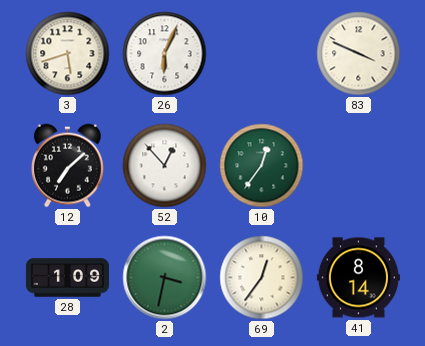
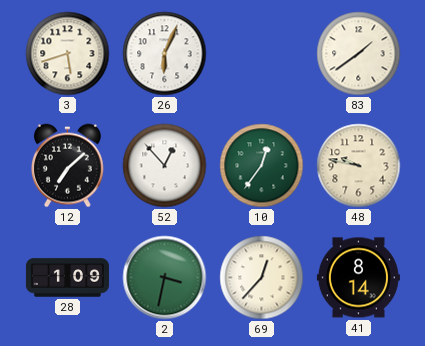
83: 3:49 -> 1:39
48: none -> 9:47
69: 12:36 -> 12:37
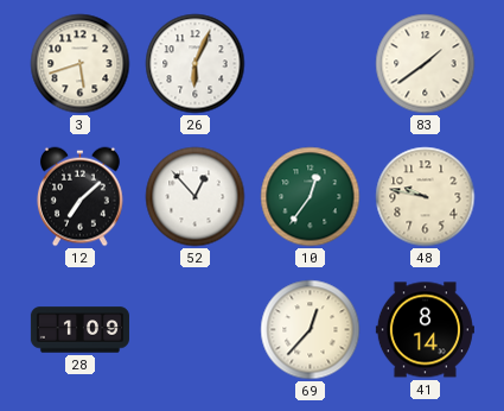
2: 3:32 -> none
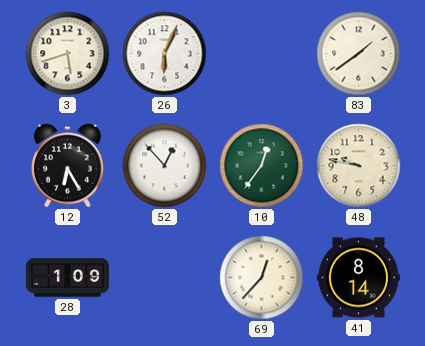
12: 7:08 -> 6:25
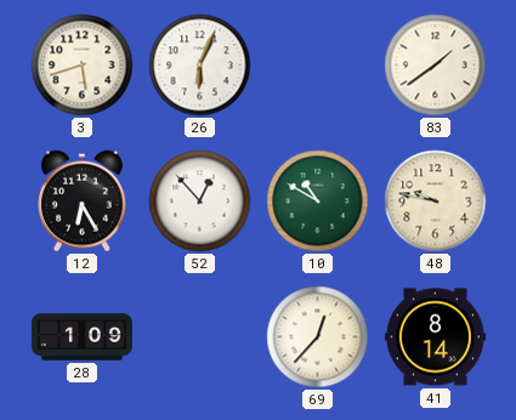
10: 12:36 -> 10:50
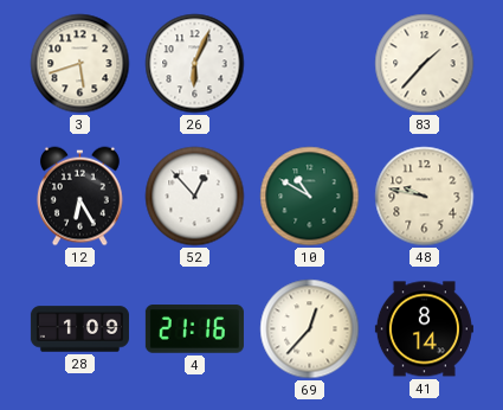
83: 1:39 -> 1:37
4: none -> 21:16
